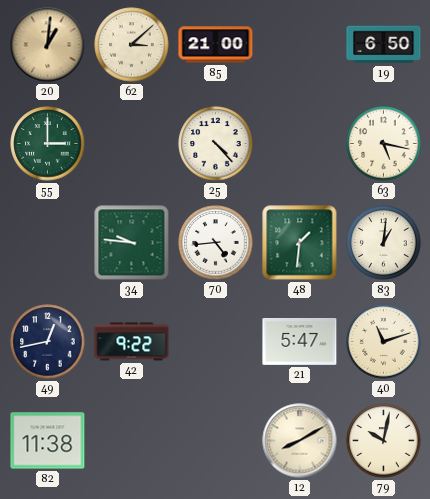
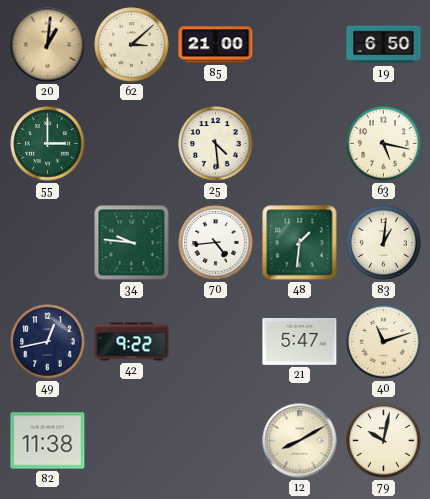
25: 4:23 -> 4:29
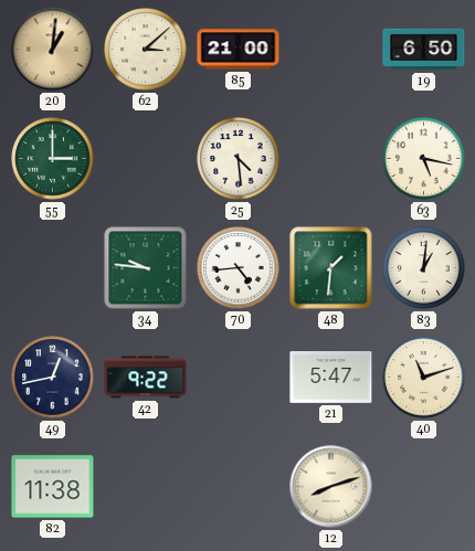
12: 8:10 -> 8:12
79: 10:02 -> none
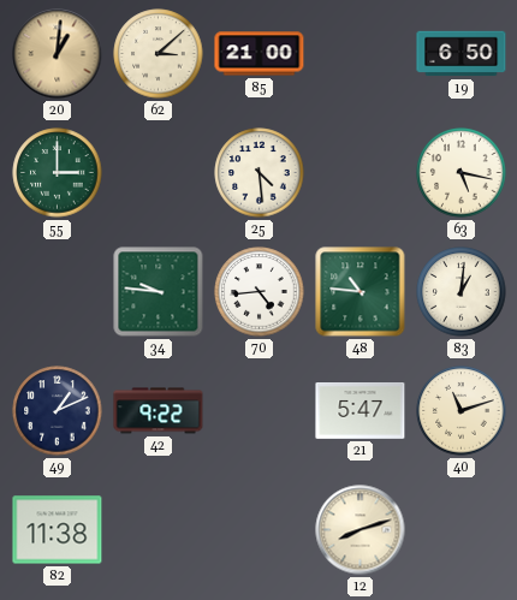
48: 1:31 -> 10:46
49: 12:43 -> 1:11
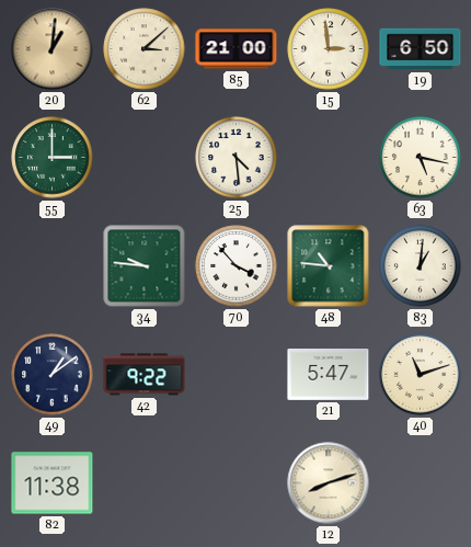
15: none -> 2:59
70: 4:44 -> 3:53
49: 1:11 -> 1:09
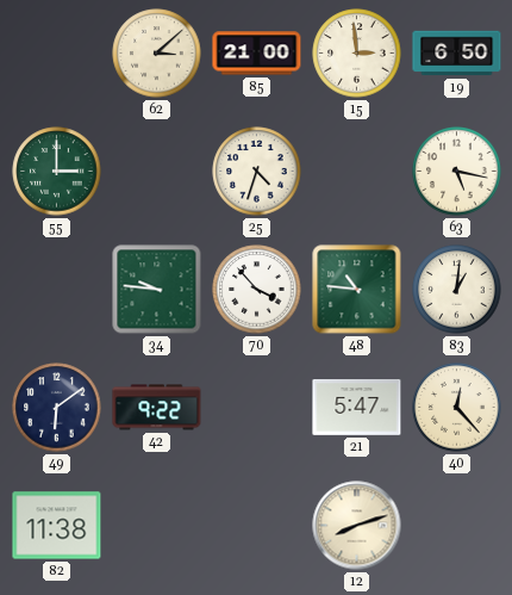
20: 1:01 -> none
25: 4:29 -> 4:33
49: 1:09 -> 6:09
40: 11:12 -> 12:23
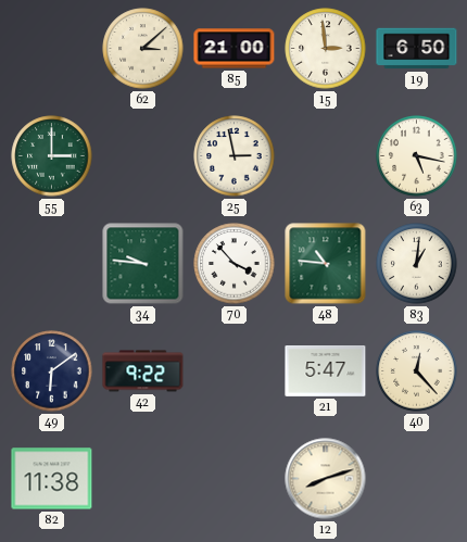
25: 4:33 -> 2:58
